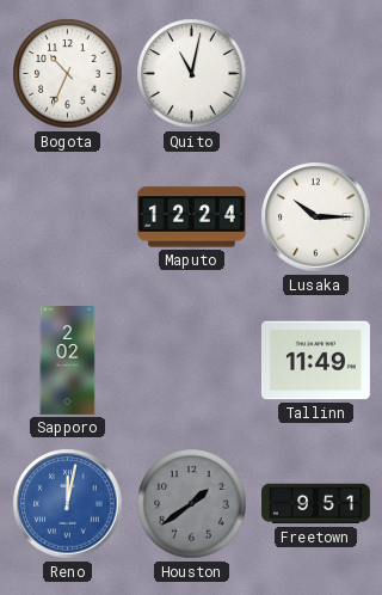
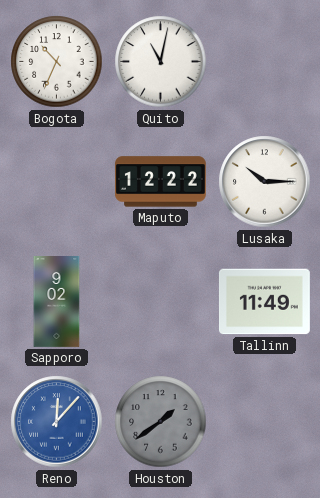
Maputo: 12:24 -> 12:22
Sapporo: 2:02 -> 9:02
Reno: 12:02 -> 12:07
Freetown: 9:51 -> none
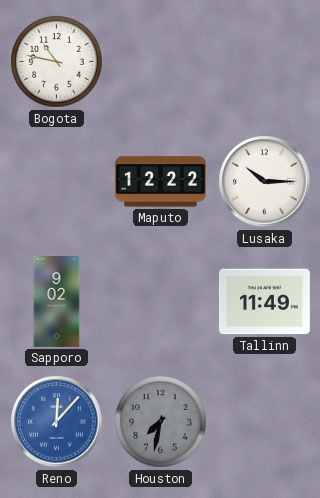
Bogota: 10:34 -> 10:47
Quito: 11:02 -> none
Houston: 1:39 -> 7:32
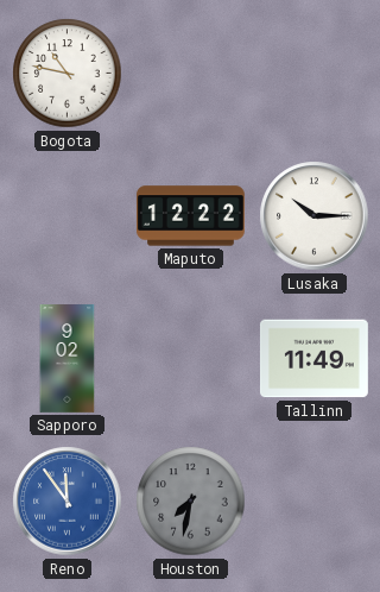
Reno: 12:07 -> 11:54
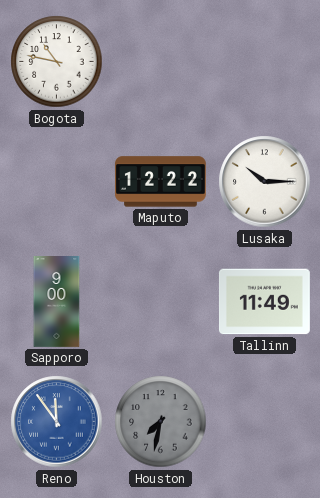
Sapporo: 9:02 -> 9:00
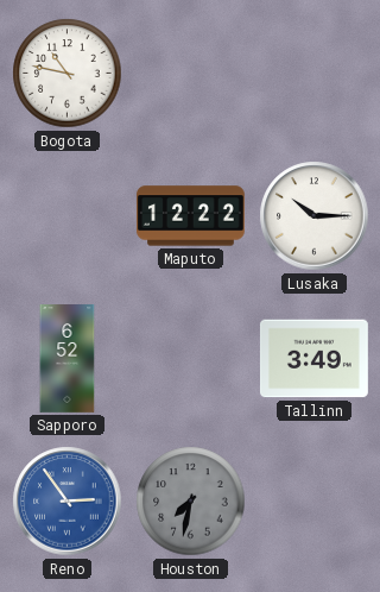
Sapporo: 9:00 -> 6:52
Tallinn: 11:49 -> 3:49
Reno: 11:54 -> 2:54
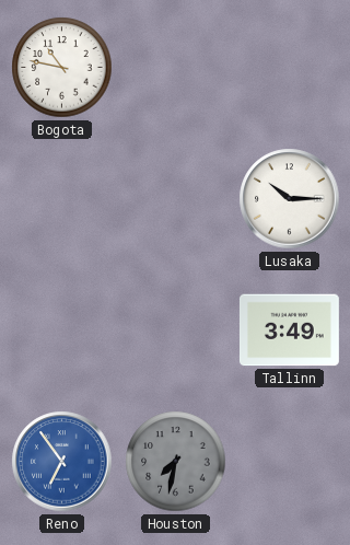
Maputo: 12:22 -> none
Sapporo: 6:52 -> none
Reno: 2:54 -> 6:54
